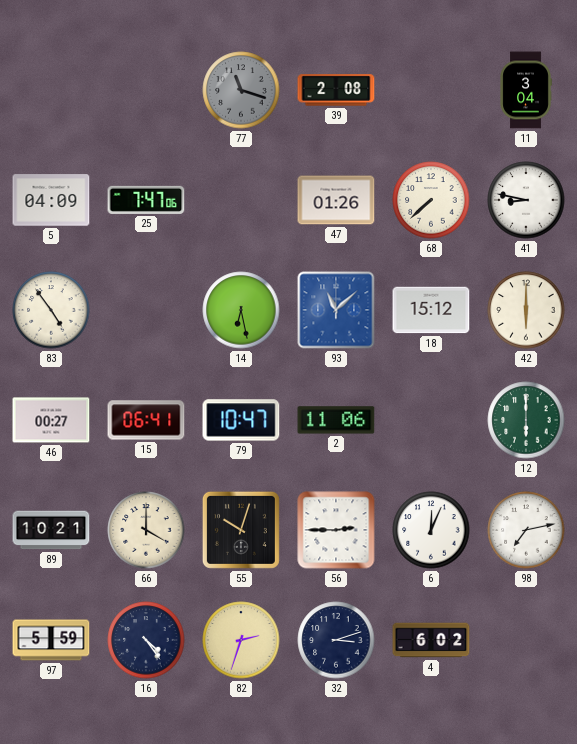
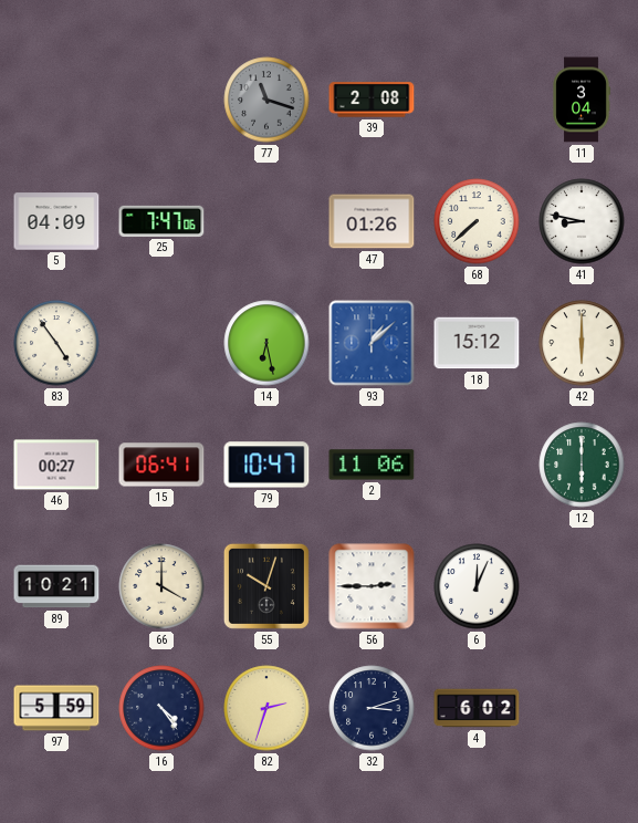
93: 11:08 -> 1:08
98: 7:13 -> none
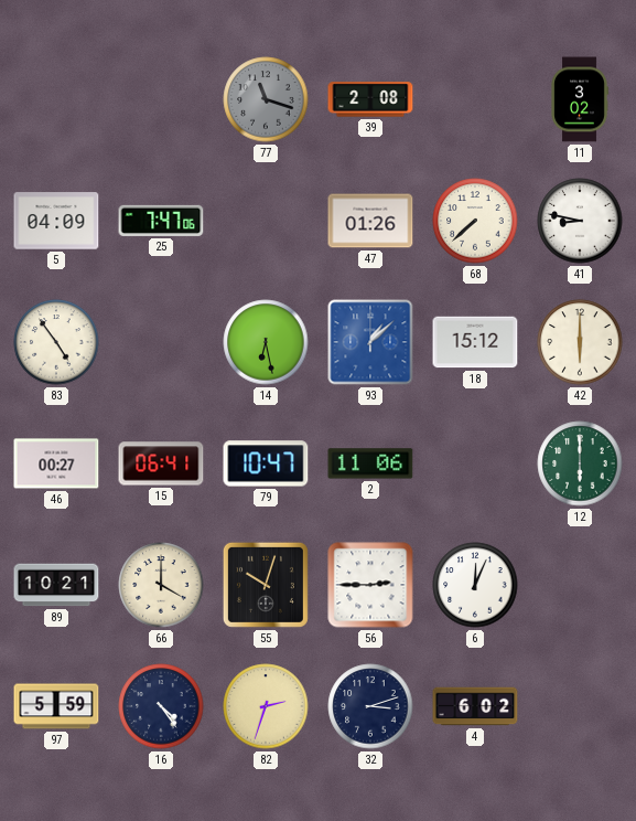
11: 3:04 -> 3:02
